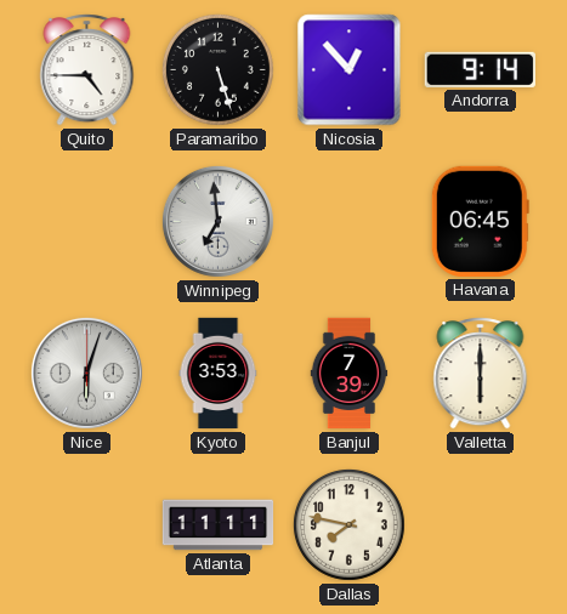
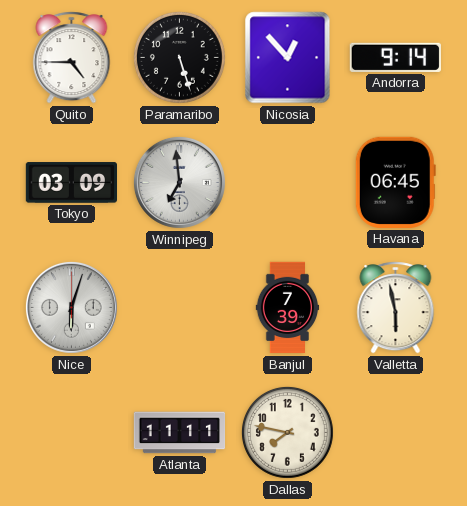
Tokyo: none -> 03:09
Kyoto: 3:53 -> none
Valletta: 6:00 -> 5:58
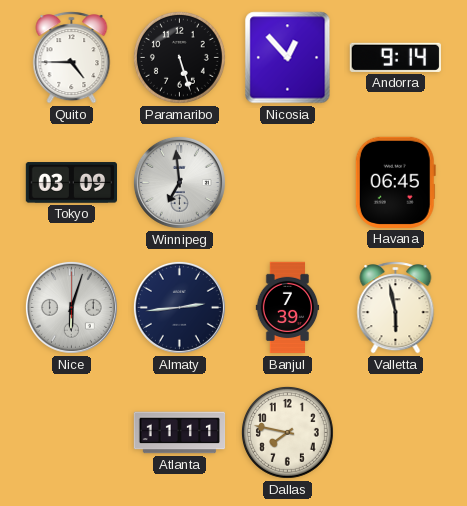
Almaty: none -> 2:44
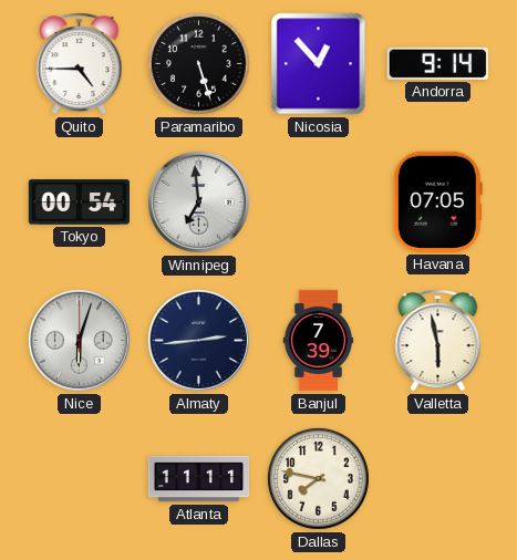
Tokyo: 03:09 -> 00:54
Havana: 06:45 -> 07:05
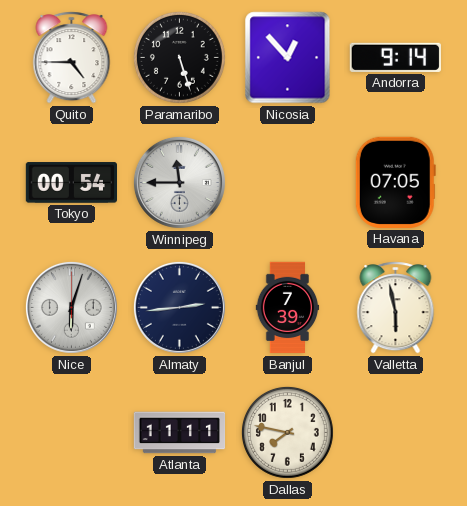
Winnipeg: 6:59 -> 11:45
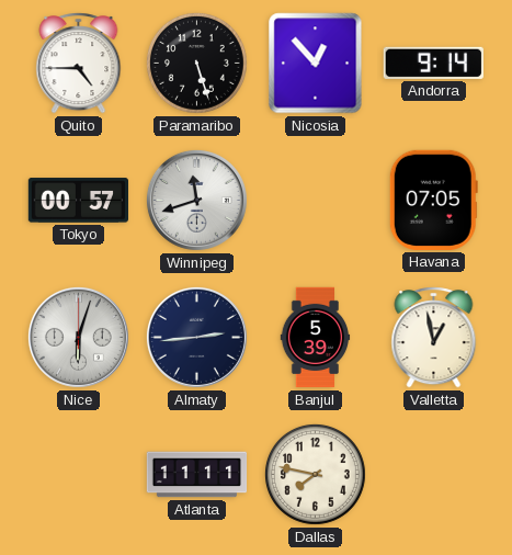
Tokyo: 00:54 -> 00:57
Winnipeg: 11:45 -> 11:42
Banjul: 7:39 -> 5:39
Valletta: 5:58 -> 12:58
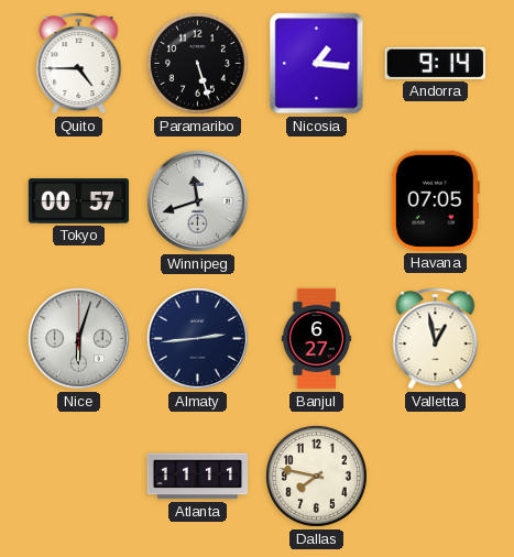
Nicosia: 12:53 -> 1:16
Banjul: 5:39 -> 6:27
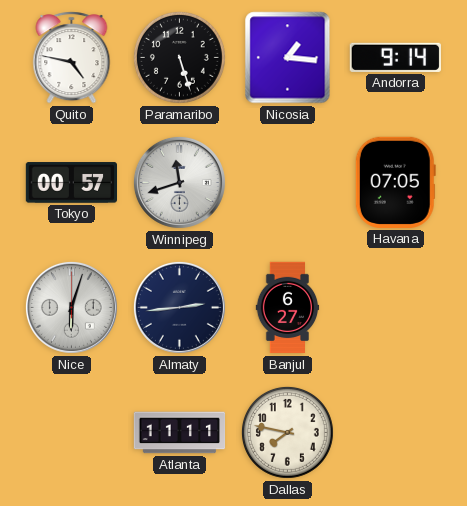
Quito: 4:45 -> 4:47
Valletta: 12:58 -> none
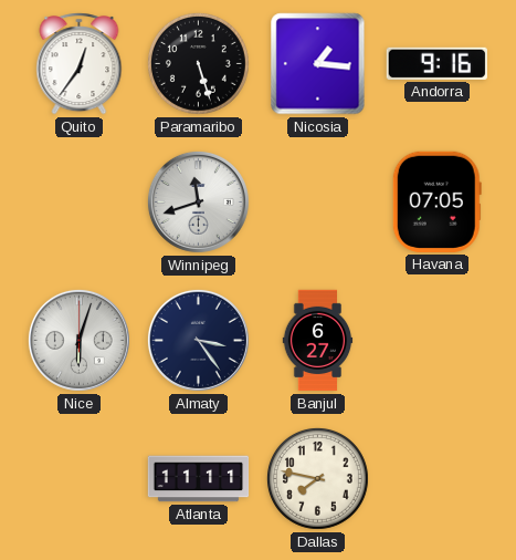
Quito: 4:47 -> 12:36
Andorra: 9:14 -> 9:16
Tokyo: 00:57 -> none
Almaty: 2:44 -> 3:24
